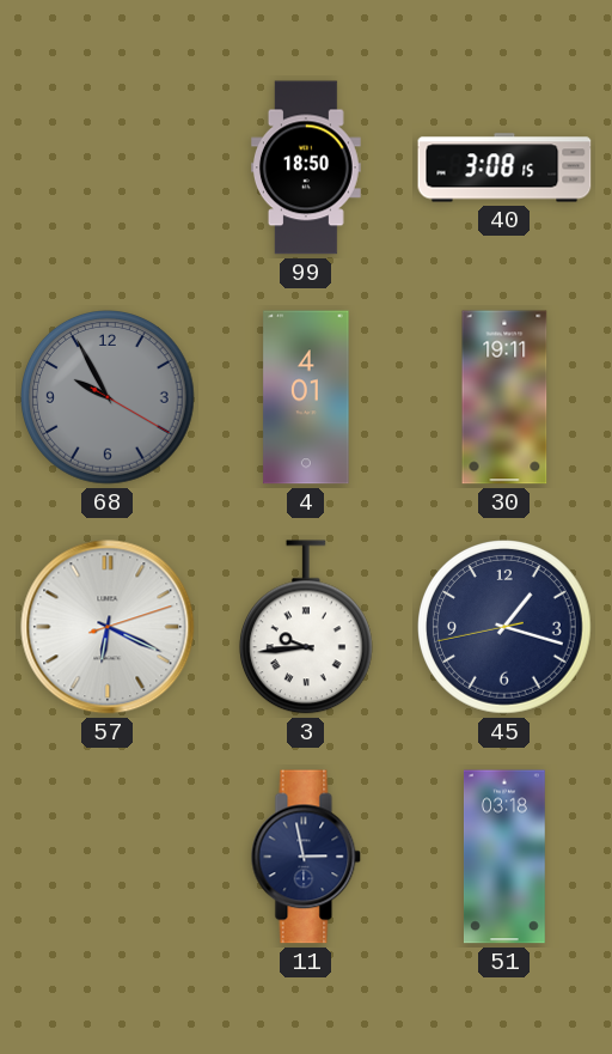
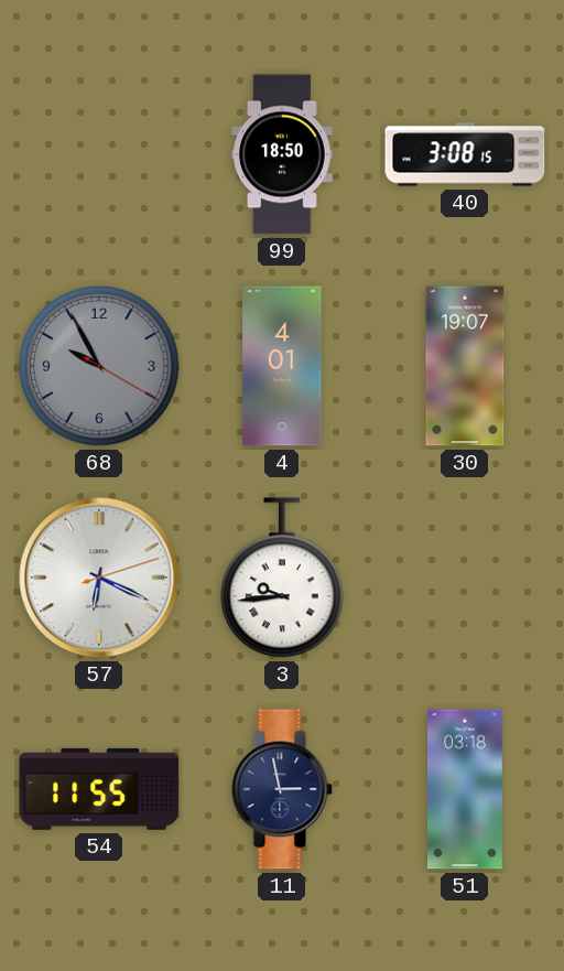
30: 19:11 -> 19:07
45: 1:17 -> none
54: none -> 11:55
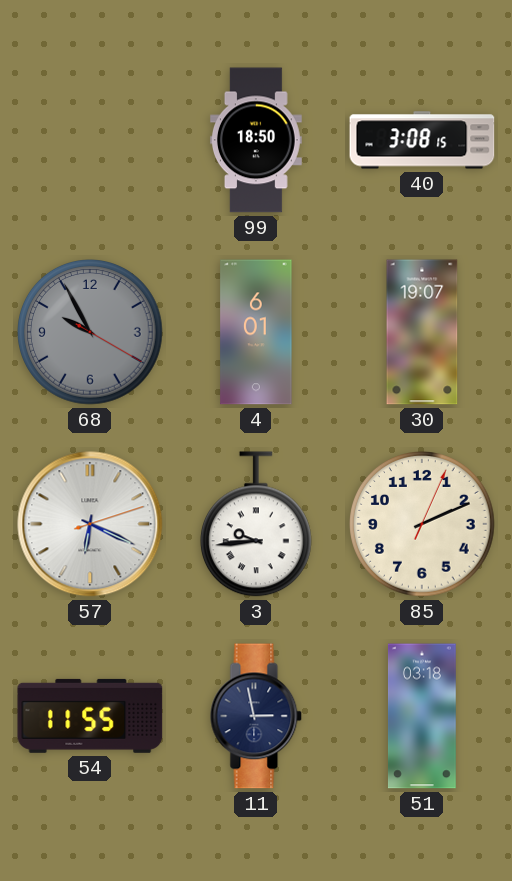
4: 4:01 -> 6:01
85: none -> 2:11
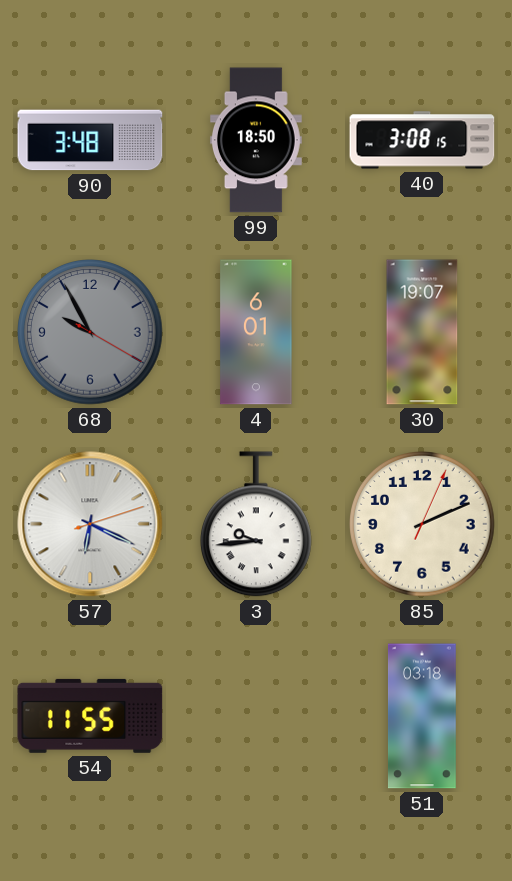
90: none -> 3:48
11: 2:58 -> none
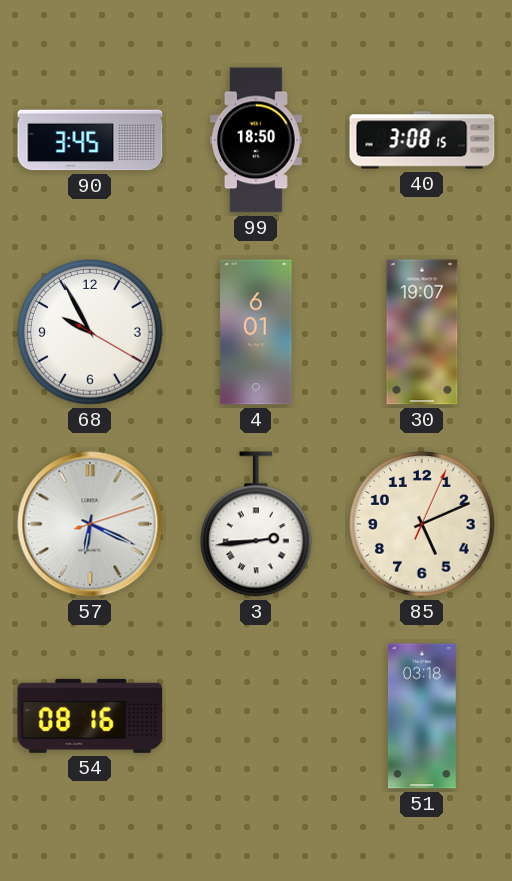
90: 3:48 -> 3:45
68 dial: grey -> white
3: 9:44 -> 2:44
85: 2:11 -> 5:11
54: 11:55 -> 08:16
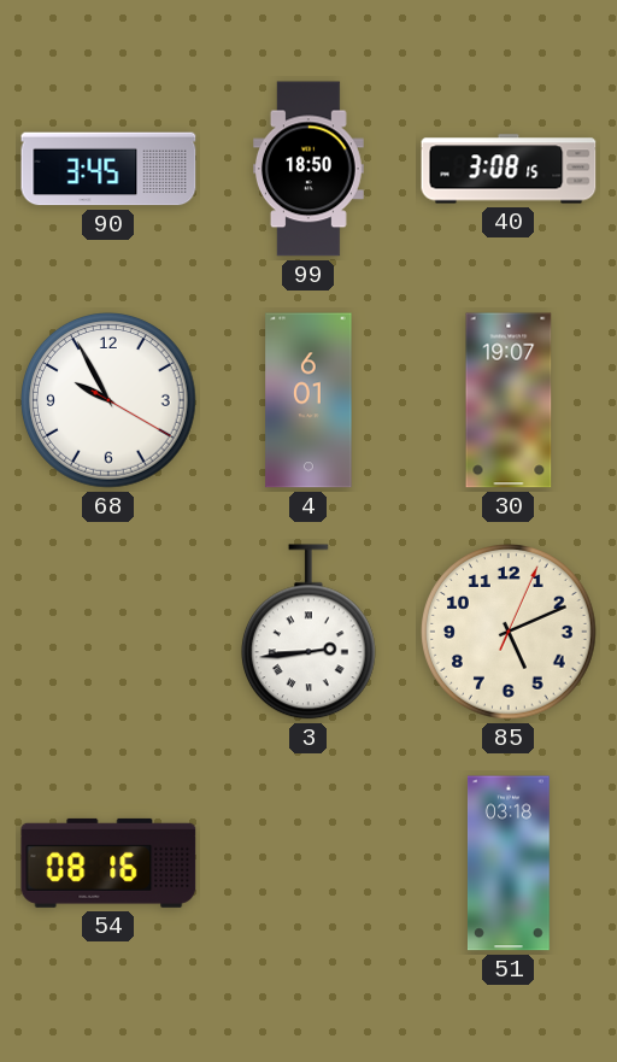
57: 6:19 -> none
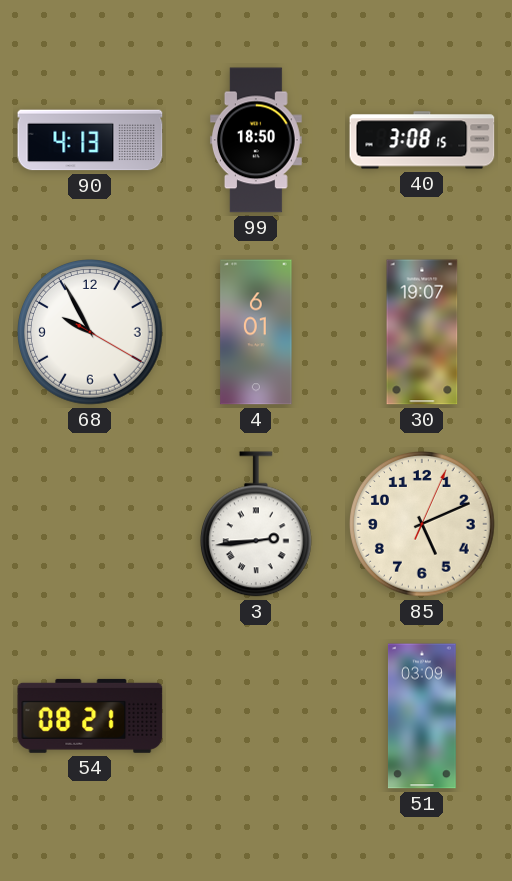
90: 3:45 -> 4:13
54: 08:16 -> 08:21
51: 03:18 -> 03:09
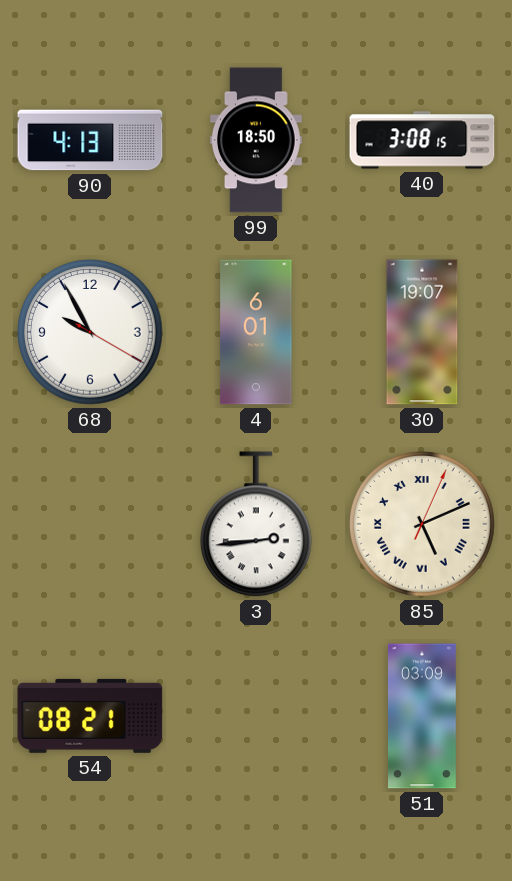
85 numerals: Arabic -> Roman
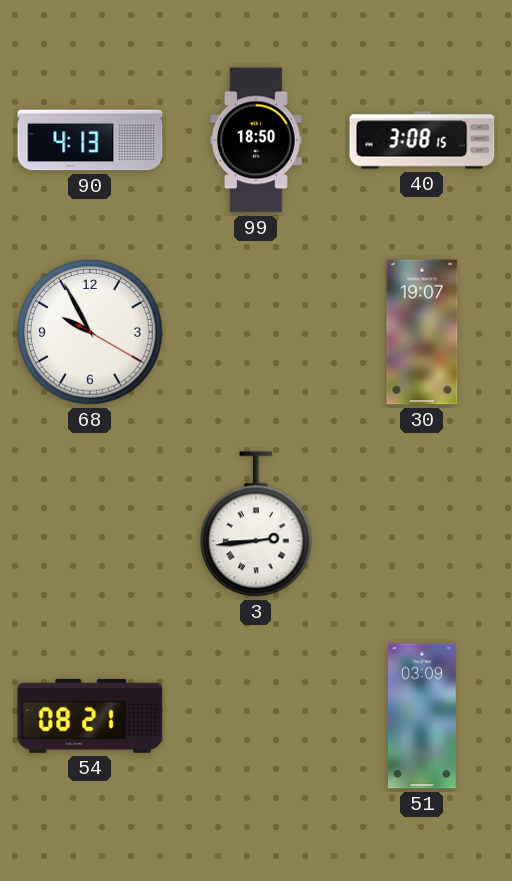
4: 6:01 -> none
85: 5:11 -> none
